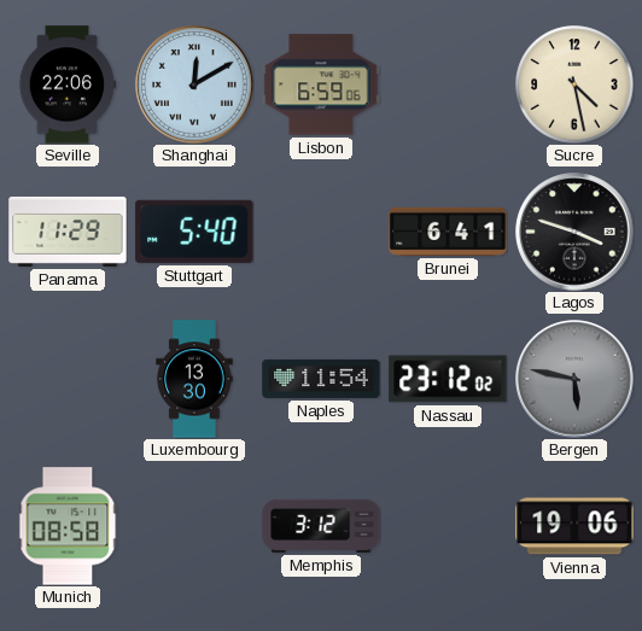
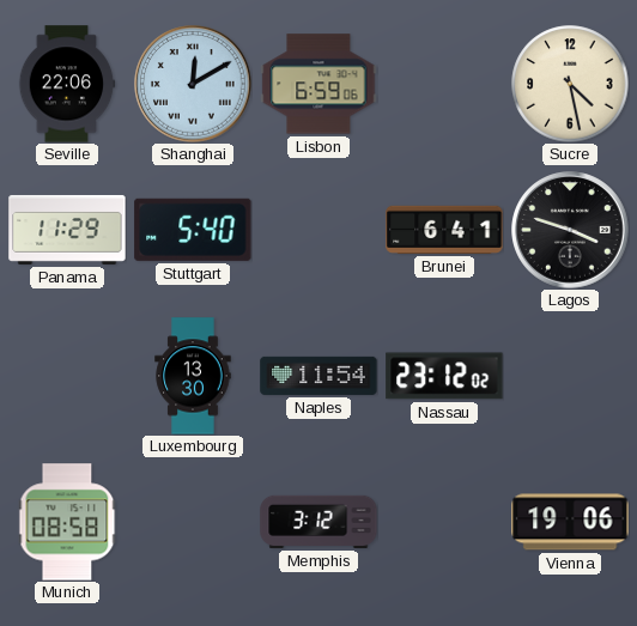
Bergen: 5:47 -> none
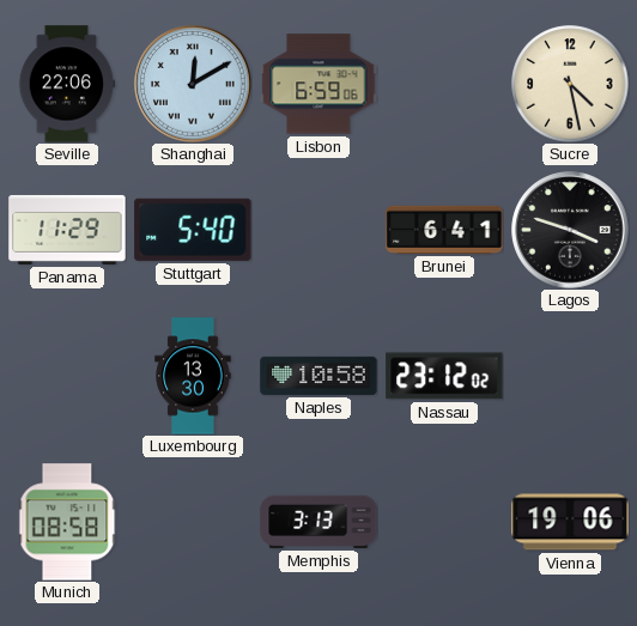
Naples: 11:54 -> 10:58
Memphis: 3:12 -> 3:13
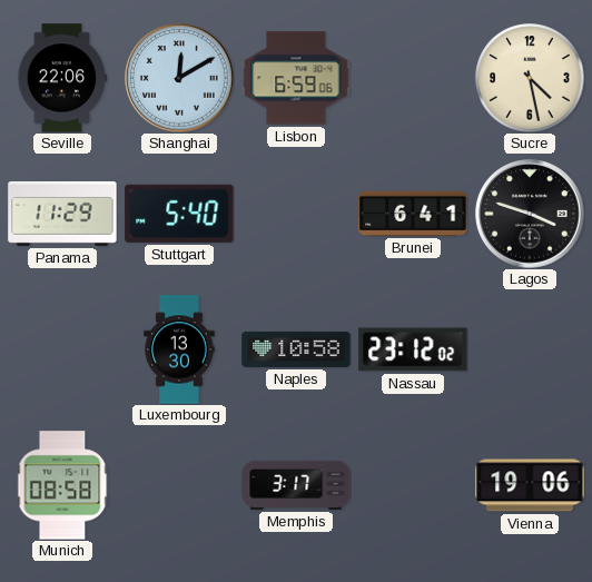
Memphis: 3:13 -> 3:17
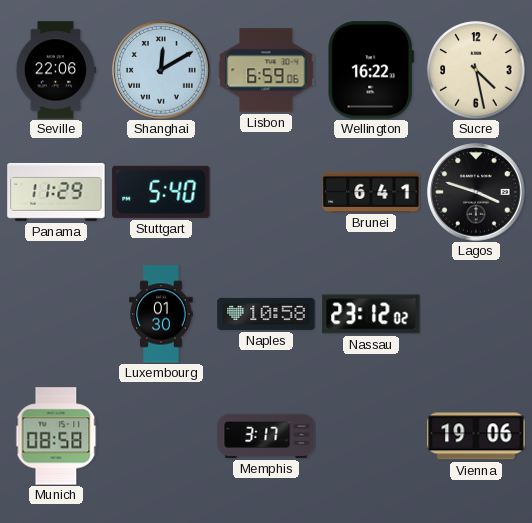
Wellington: none -> 16:22
Luxembourg: 13:30 -> 01:30
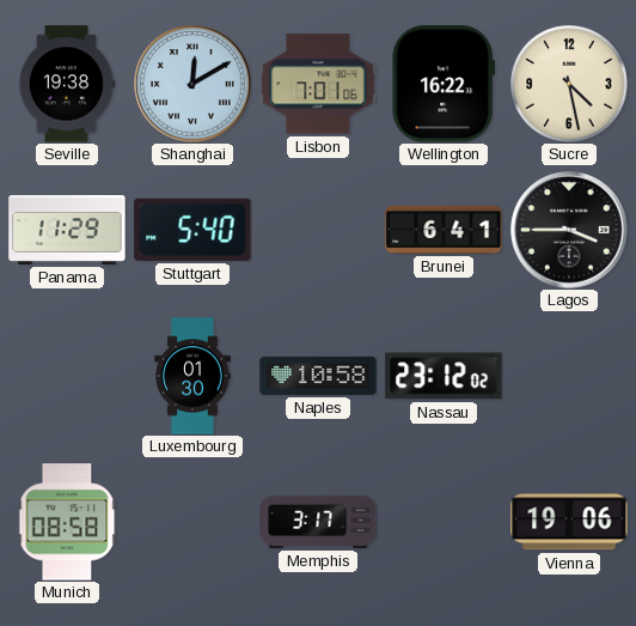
Seville: 22:06 -> 19:38
Lisbon: 6:59 -> 7:01
Lagos: 3:48 -> 3:45
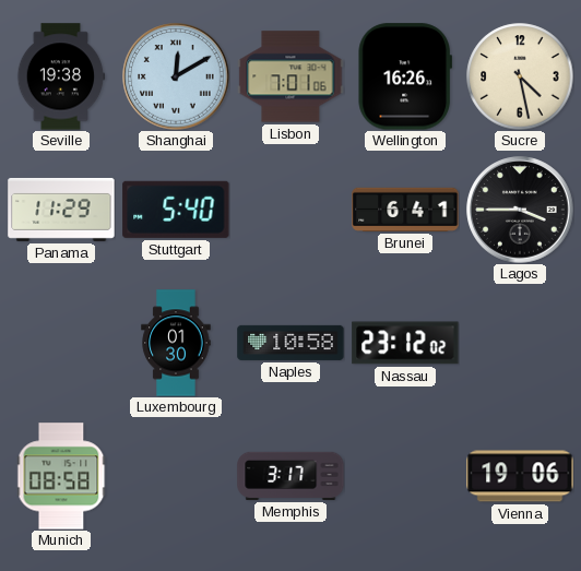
Wellington: 16:22 -> 16:26
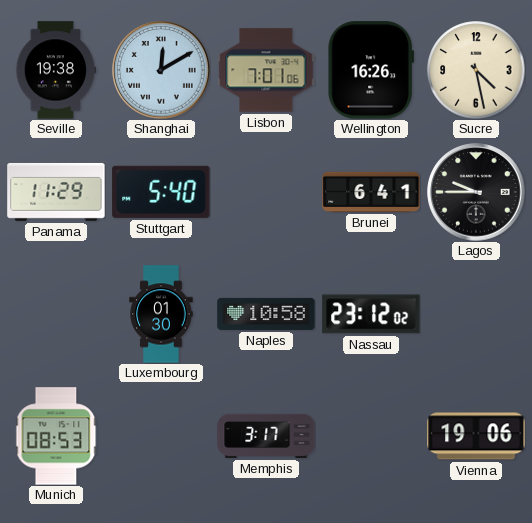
Lagos: 3:45 -> 9:45
Munich: 08:58 -> 08:53
